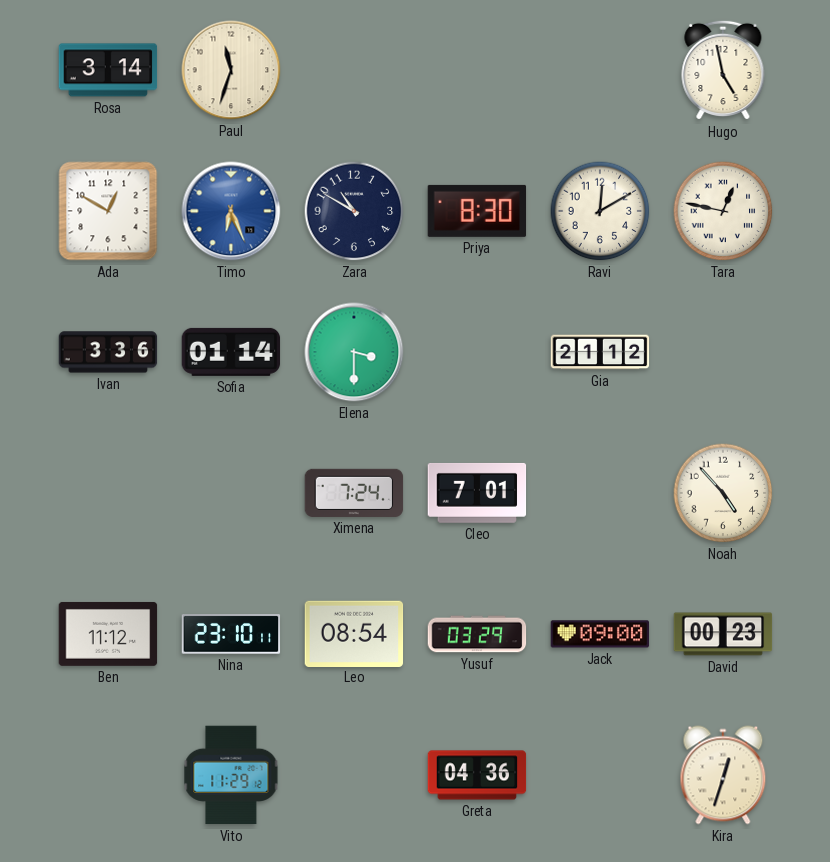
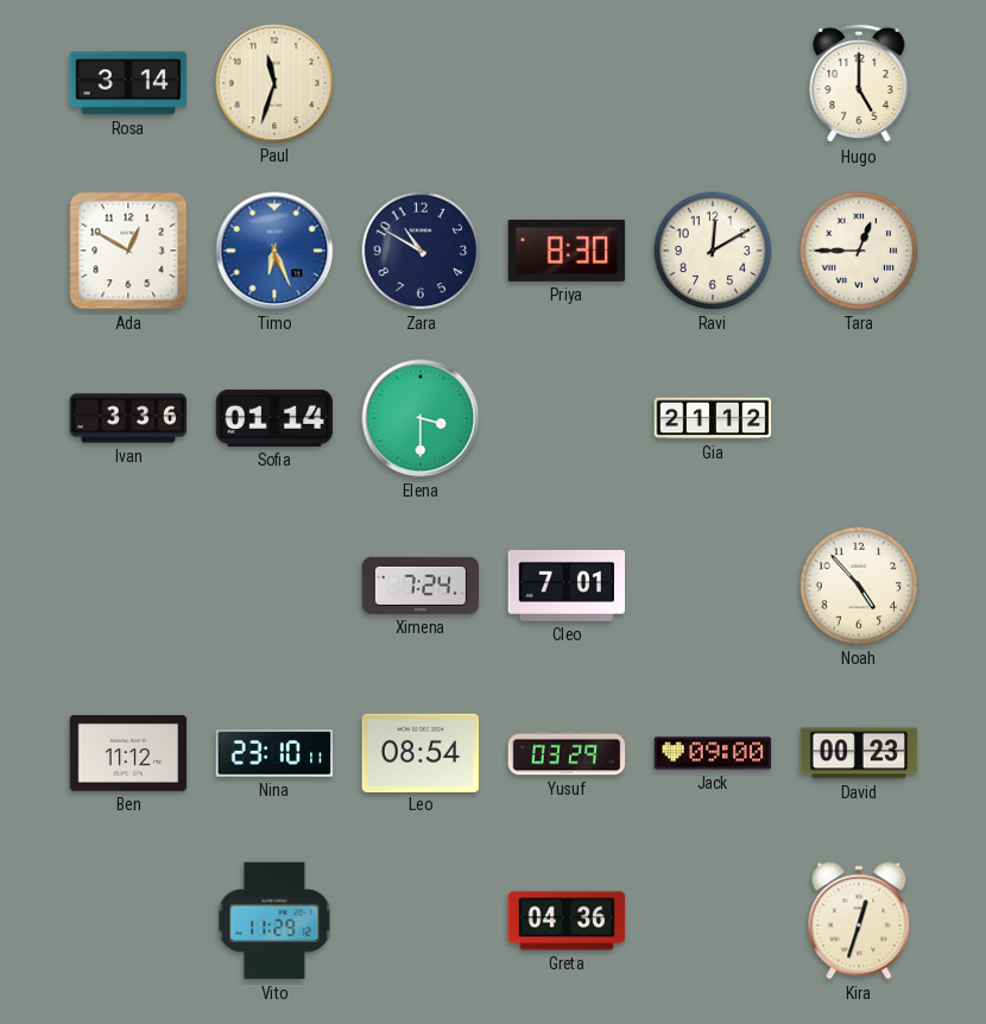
Hugo: 4:58 -> 5:00
Tara: 12:47 -> 12:45
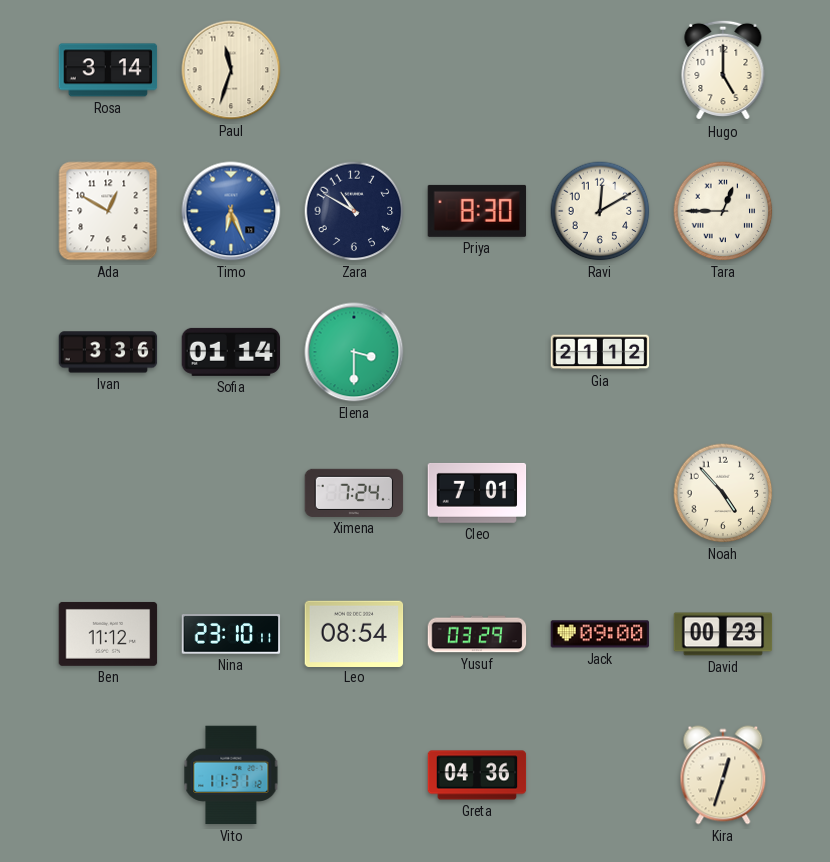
Vito: 11:29 -> 11:31
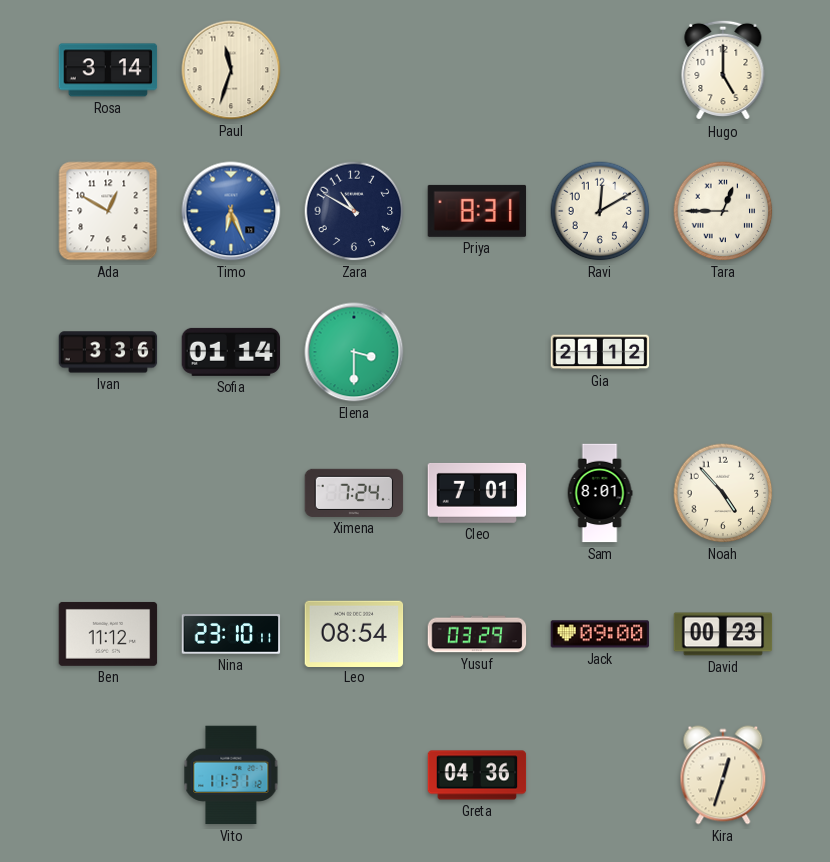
Priya: 8:30 -> 8:31
Sam: none -> 8:01
